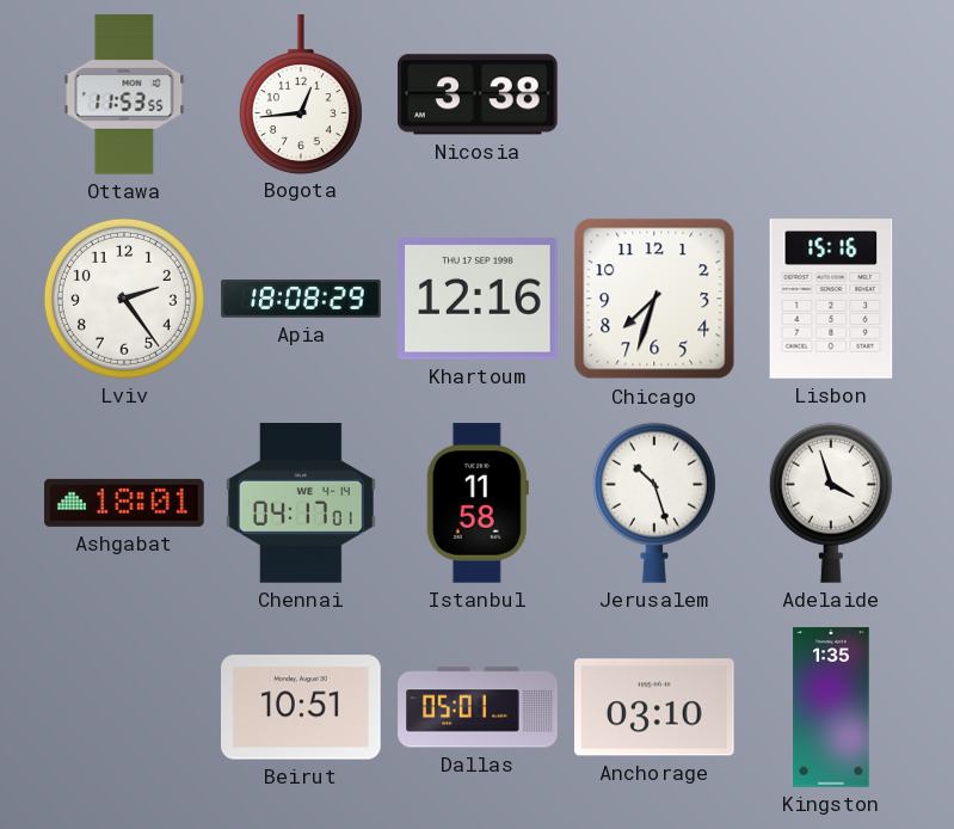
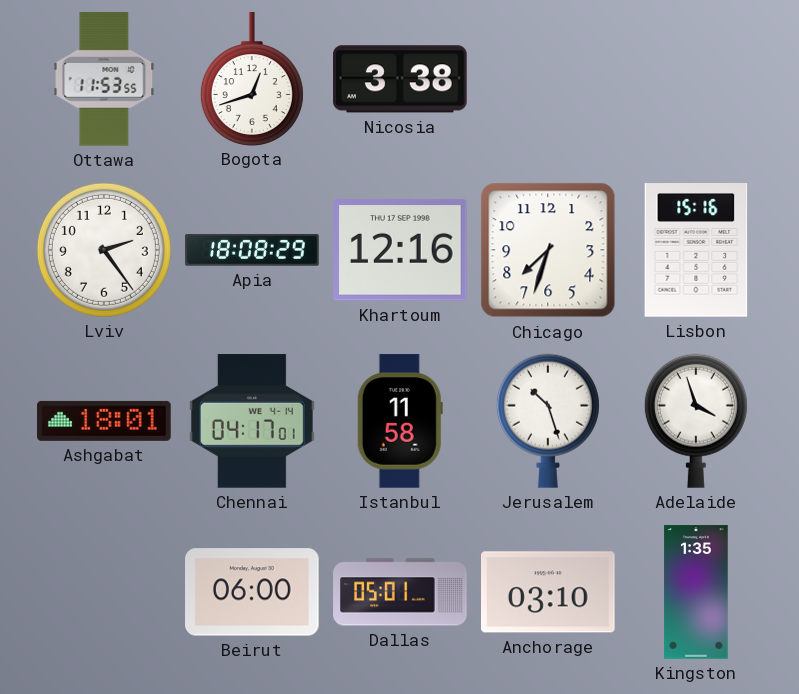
Bogota: 12:44 -> 12:42
Beirut: 10:51 -> 06:00
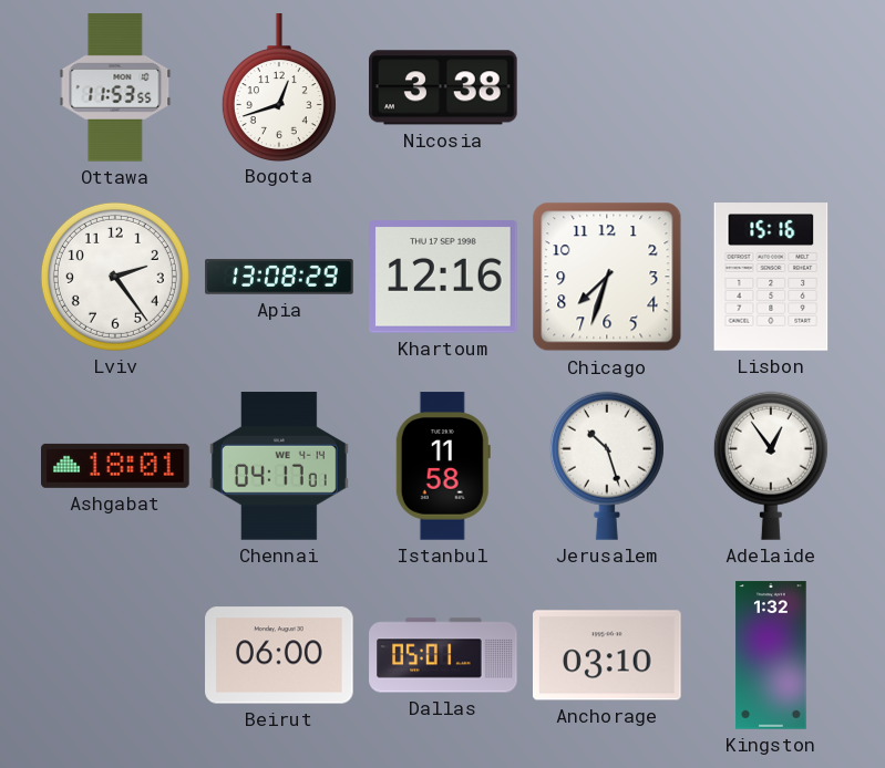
Apia: 18:08 -> 13:08
Adelaide: 3:57 -> 12:54
Kingston: 1:35 -> 1:32
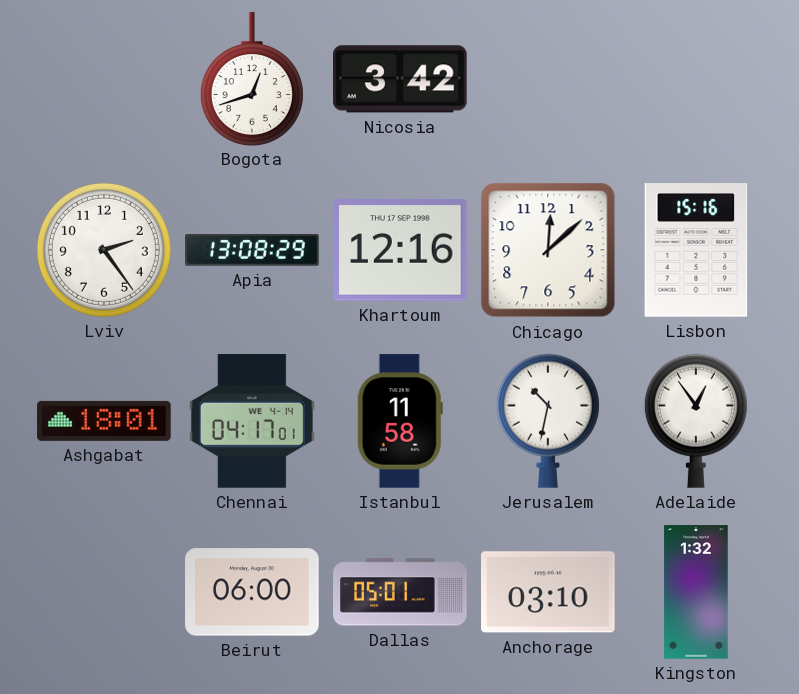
Ottawa: 11:53 -> none
Nicosia: 3:38 -> 3:42
Chicago: 7:33 -> 12:08
Jerusalem: 10:27 -> 10:32
